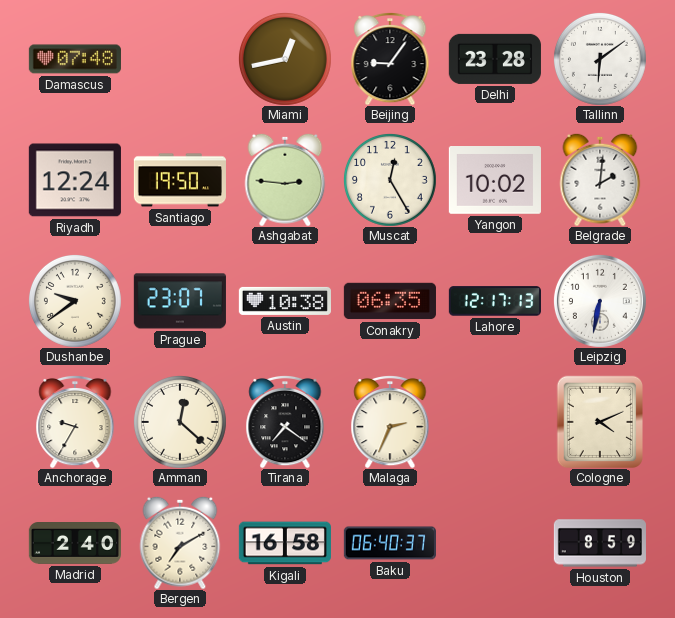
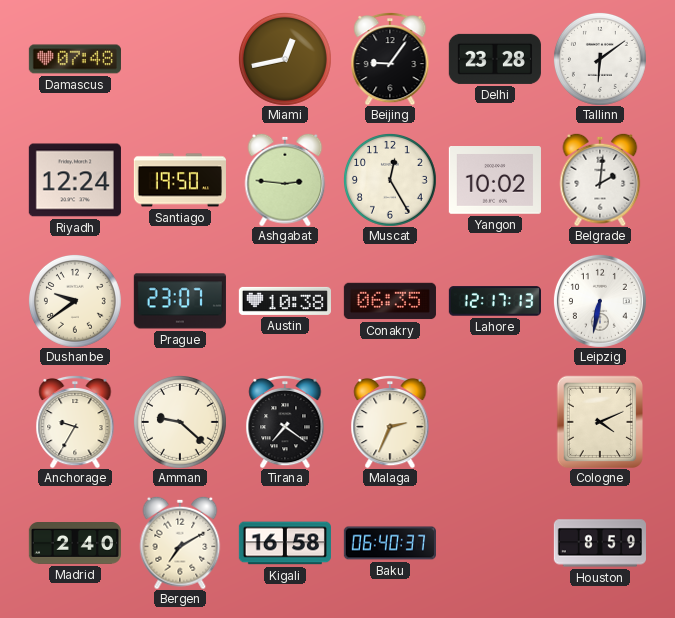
Amman: 12:22 -> 9:22
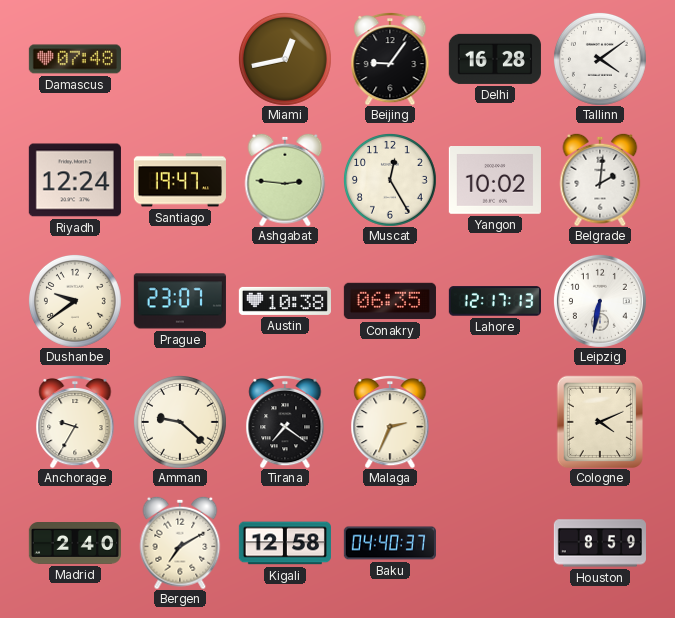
Delhi: 23:28 -> 16:28
Tallinn: 6:09 -> 4:09
Santiago: 19:50 -> 19:47
Kigali: 16:58 -> 12:58
Baku: 06:40 -> 04:40
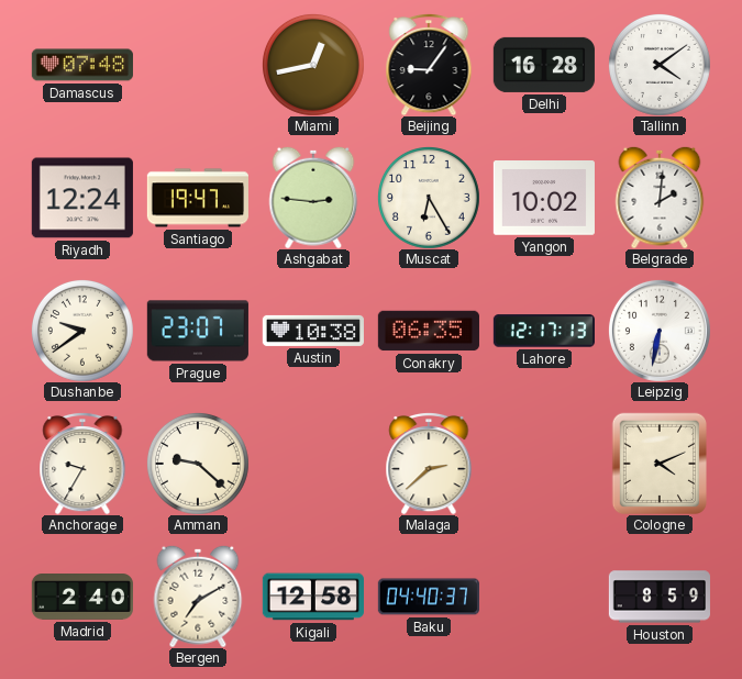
Muscat: 12:25 -> 6:25
Tirana: 7:21 -> none
Malaga: 2:34 -> 2:38
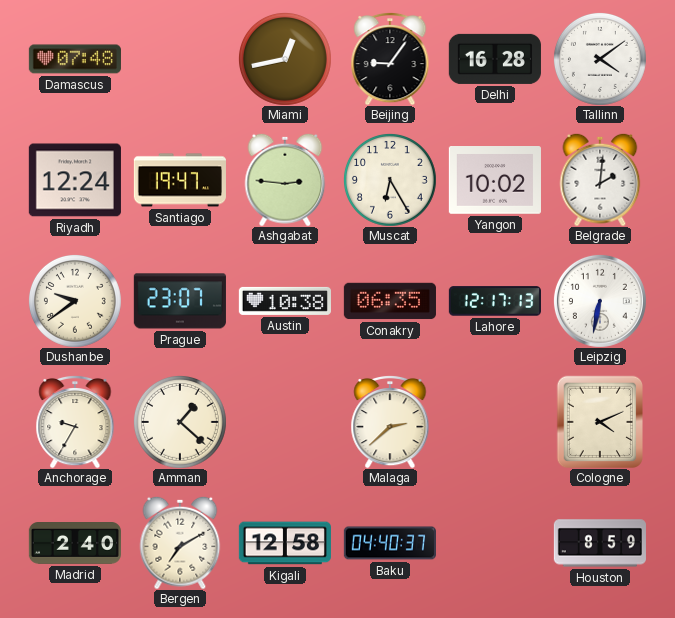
Amman: 9:22 -> 1:22
